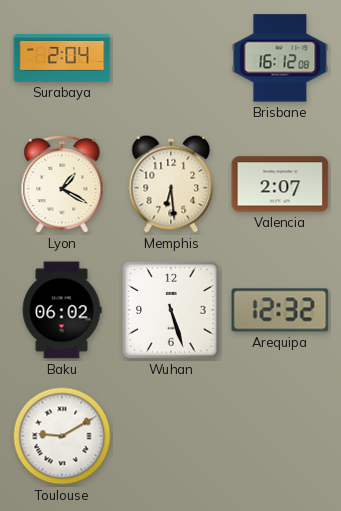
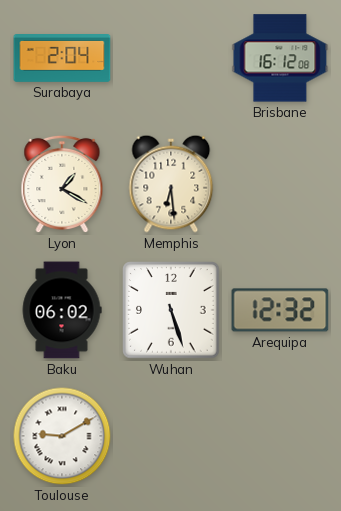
Valencia: 2:07 -> none
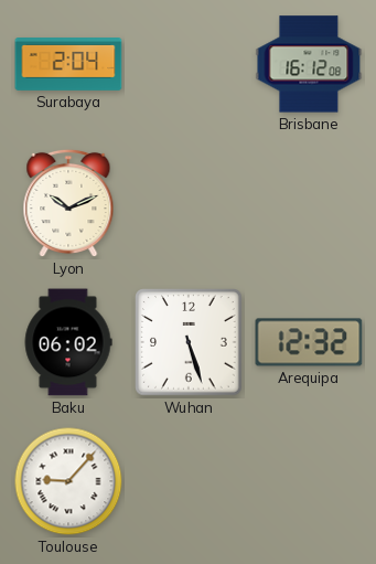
Lyon: 1:20 -> 10:11
Memphis: 6:29 -> none
Toulouse: 9:10 -> 9:07
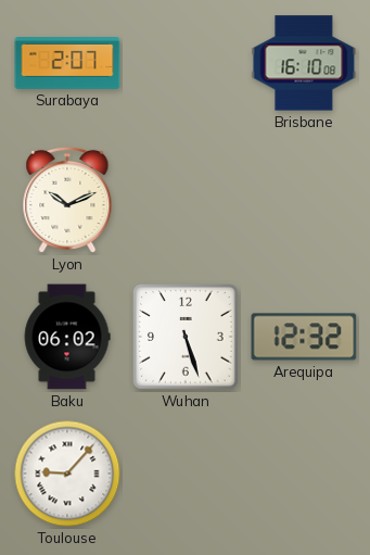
Surabaya: 2:04 -> 2:07
Brisbane: 16:12 -> 16:10
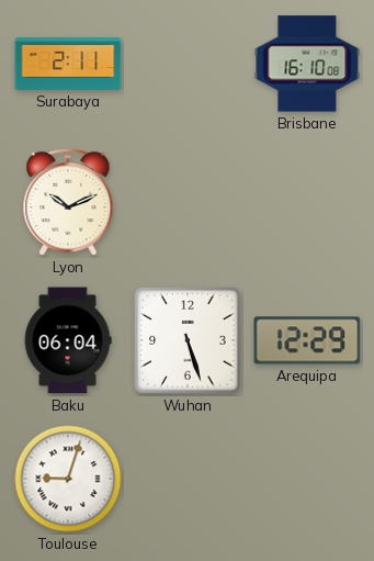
Surabaya: 2:07 -> 2:11
Baku: 06:02 -> 06:04
Arequipa: 12:32 -> 12:29
Toulouse: 9:07 -> 9:03
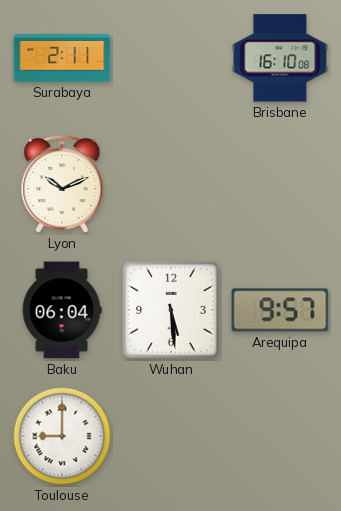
Wuhan: 5:27 -> 5:29
Arequipa: 12:29 -> 9:57
Toulouse: 9:03 -> 9:00
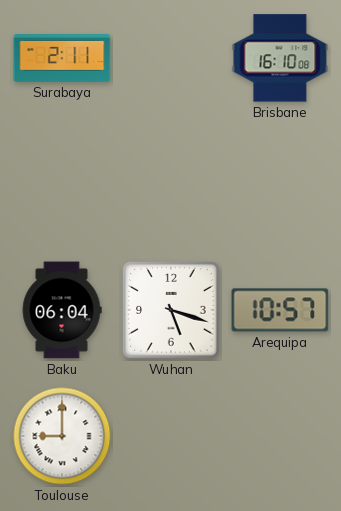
Lyon: 10:11 -> none
Wuhan: 5:29 -> 5:18
Arequipa: 9:57 -> 10:57
